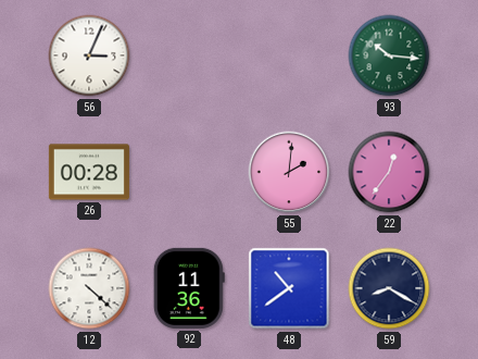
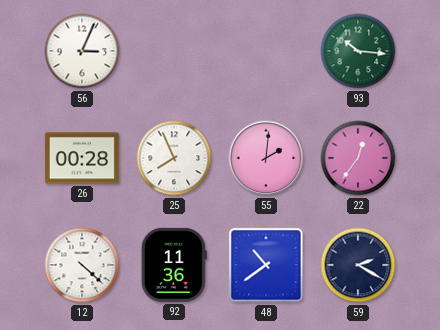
25: none -> 7:56
59: 8:20 -> 2:20
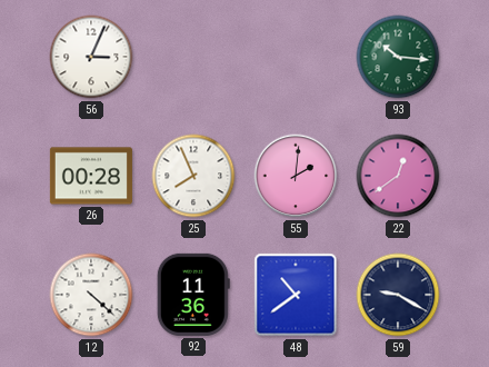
22: 12:36 -> 12:39
59: 2:20 -> 9:20
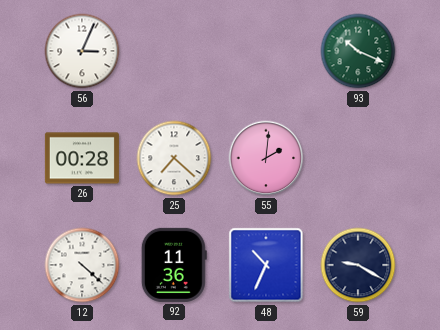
93: 10:16 -> 10:19
25: 7:56 -> 7:22
22: 12:39 -> none
48: 10:39 -> 10:34
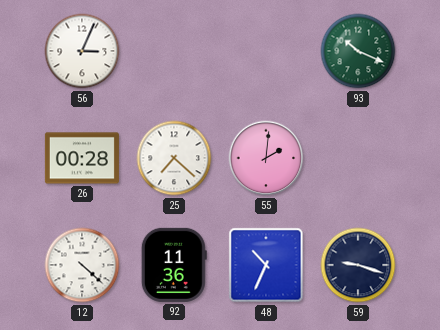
59: 9:20 -> 9:18
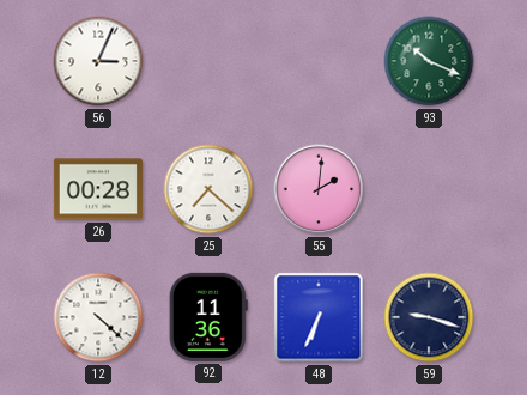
48: 10:34 -> 6:34
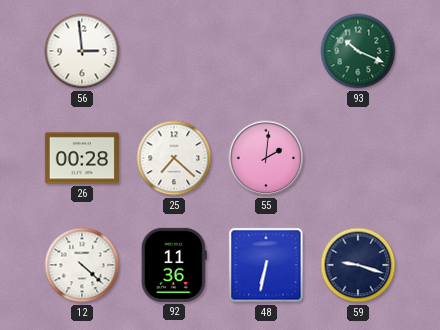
56: 3:04 -> 2:59
48: 6:34 -> 6:32
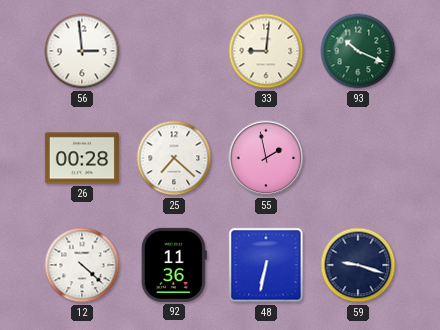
33: none -> 9:01
55: 2:01 -> 1:58
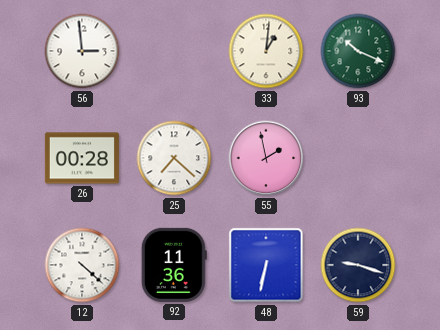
33: 9:01 -> 1:01
